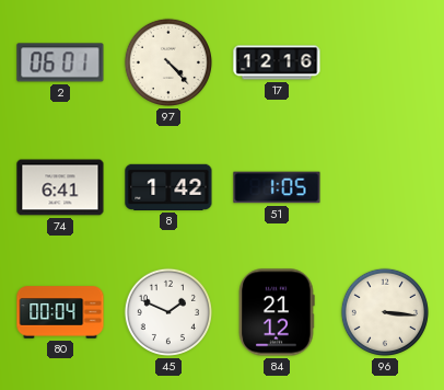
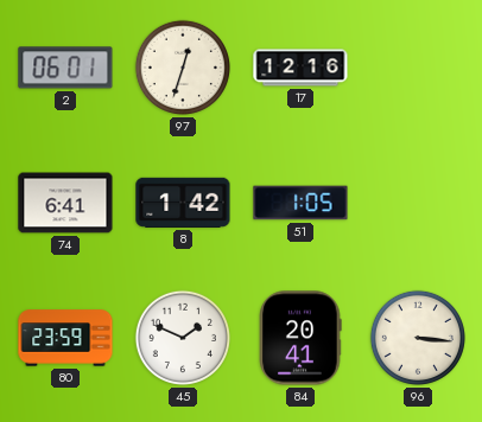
97: 4:23 -> 12:33
80: 00:04 -> 23:59
84: 21:12 -> 20:41
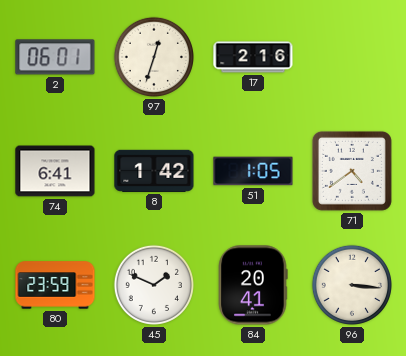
17: 12:16 -> 2:16
71: none -> 4:39
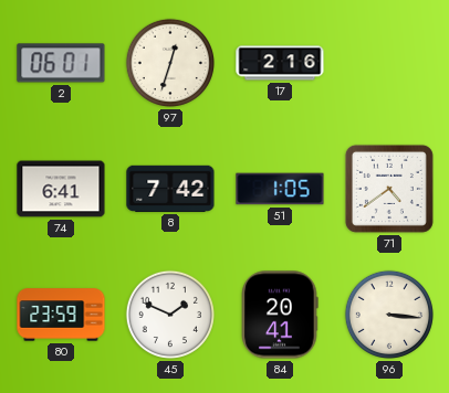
8: 1:42 -> 7:42
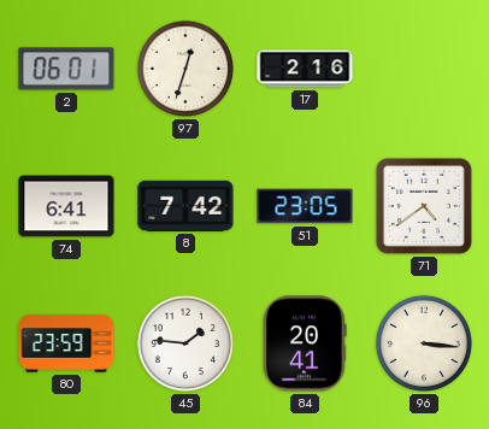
51: 1:05 -> 23:05
45: 1:49 -> 1:46
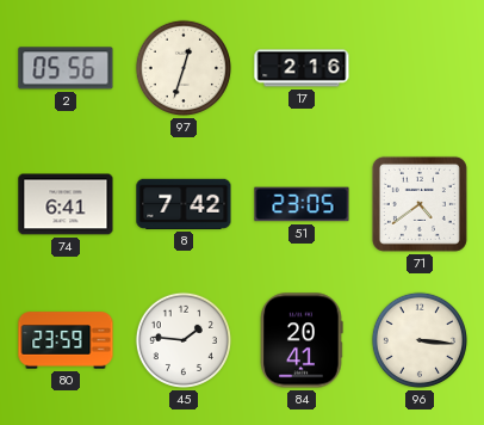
2: 06:01 -> 05:56
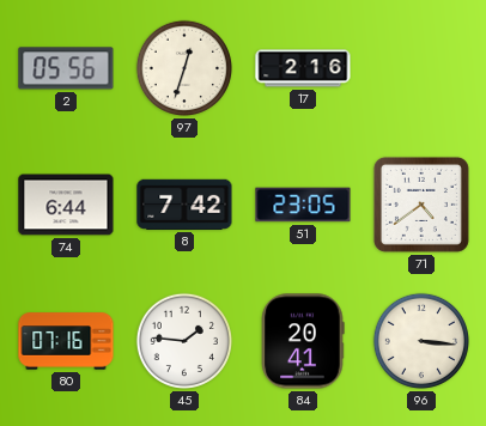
74: 6:41 -> 6:44
80: 23:59 -> 07:16
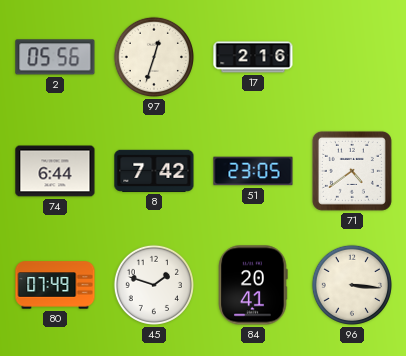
80: 07:16 -> 07:49
45: 1:46 -> 1:48
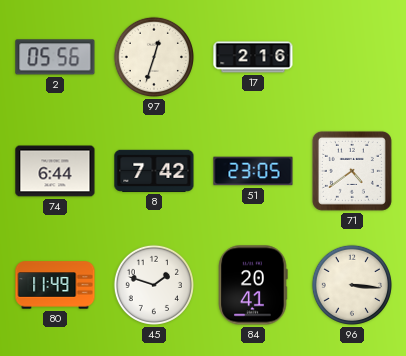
80: 07:49 -> 11:49
